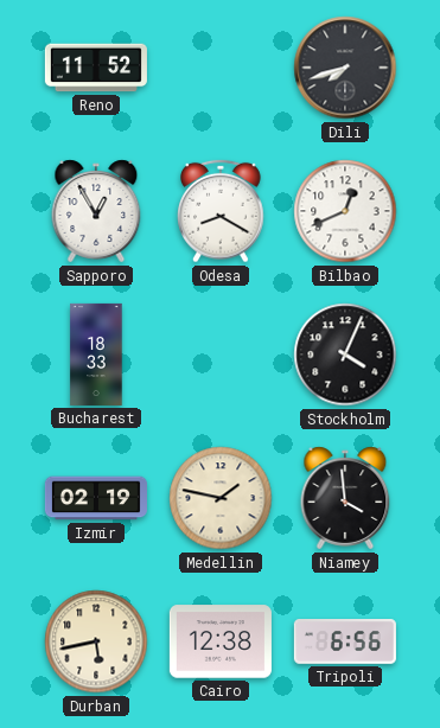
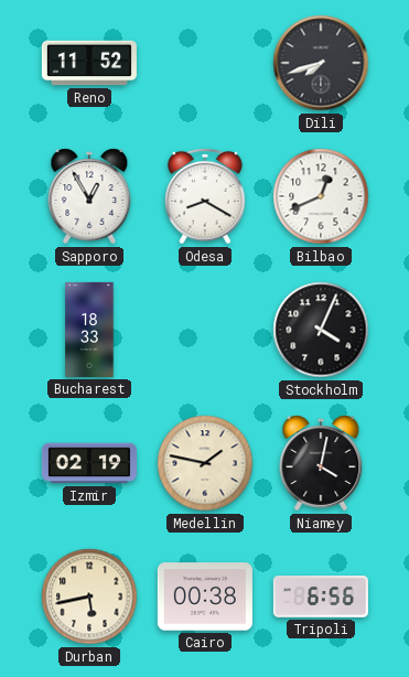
Niamey: 3:59 -> 4:02
Cairo: 12:38 -> 00:38
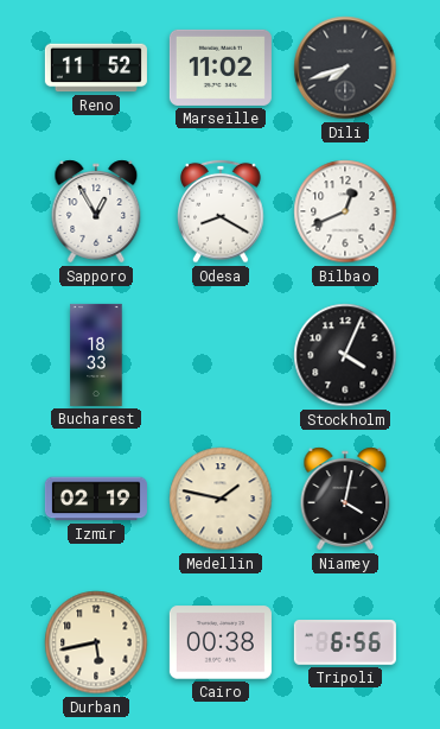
Marseille: none -> 11:02
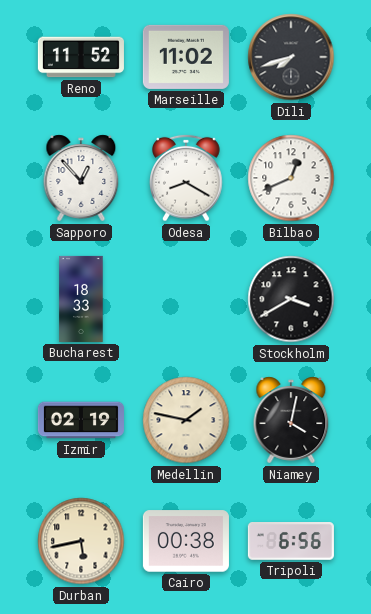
Sapporo: 12:55 -> 12:53
Stockholm: 4:04 -> 3:40
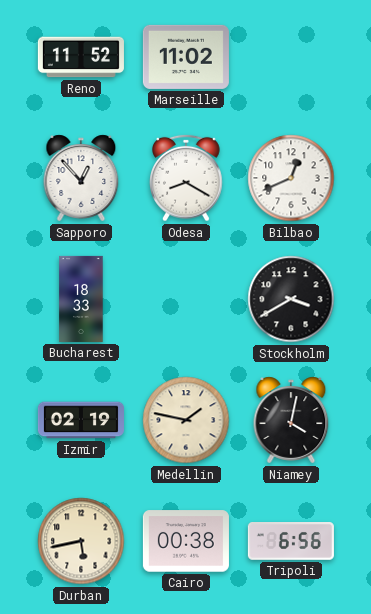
Dili: 7:42 -> none
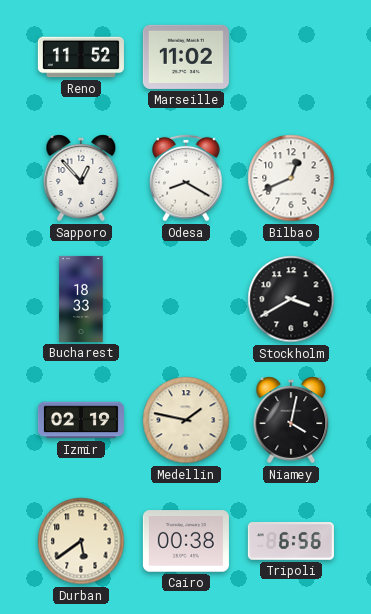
Durban: 5:43 -> 5:39
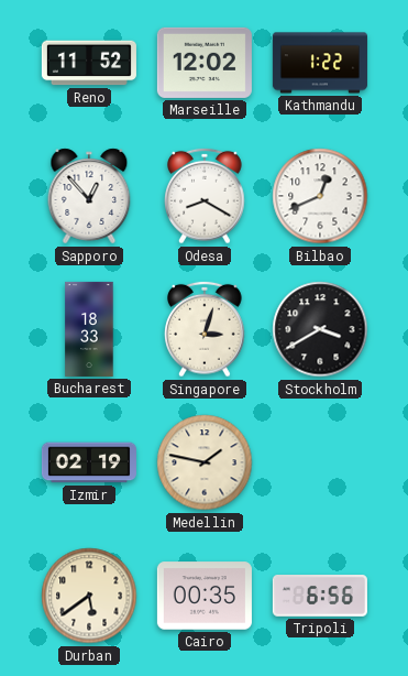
Marseille: 11:02 -> 12:02
Kathmandu: none -> 1:22
Singapore: none -> 3:03
Niamey: 4:02 -> none
Cairo: 00:38 -> 00:35
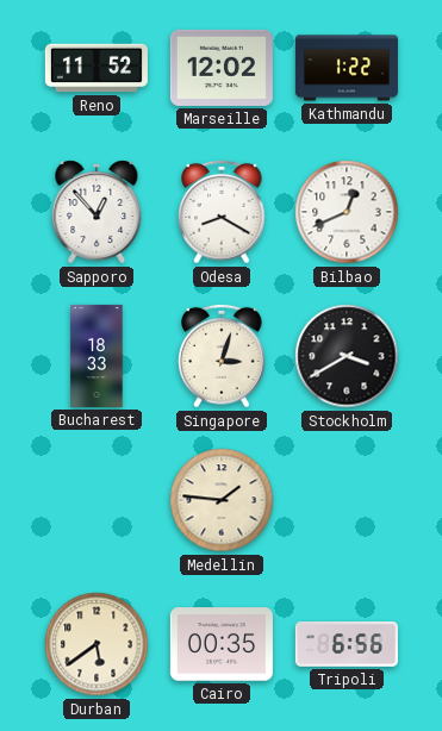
Izmir: 02:19 -> none
Medellin: 1:47 -> 1:46
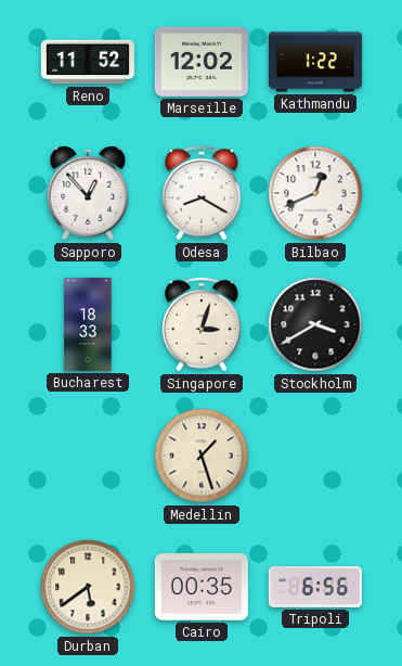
Medellin: 1:46 -> 1:27
